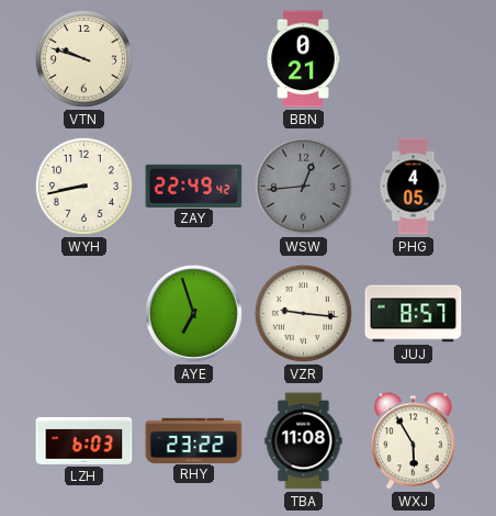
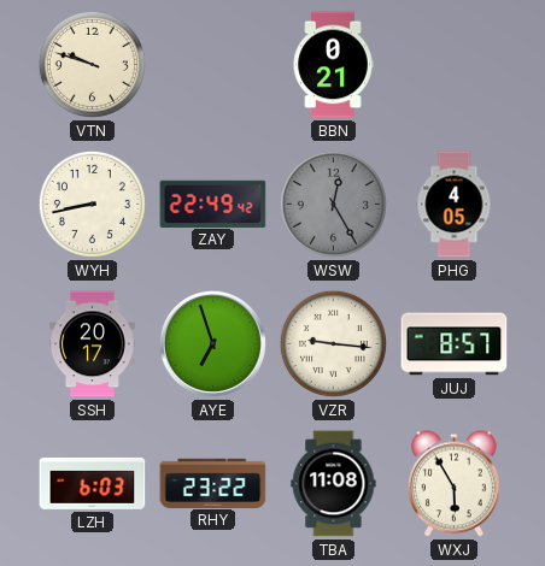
WSW: 12:44 -> 12:25
SSH: none -> 20:17
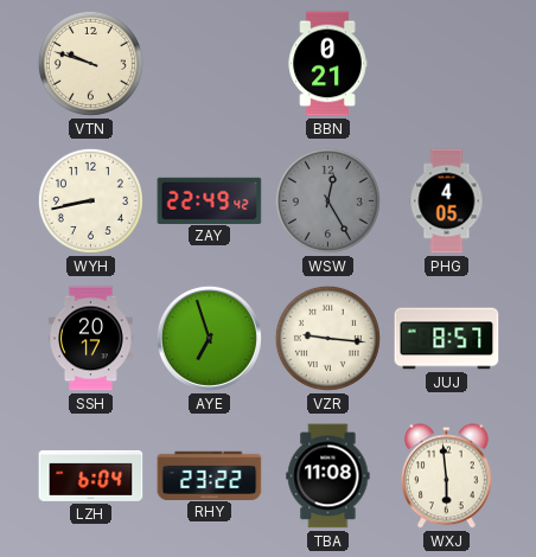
LZH: 6:03 -> 6:04
WXJ: 5:55 -> 5:59
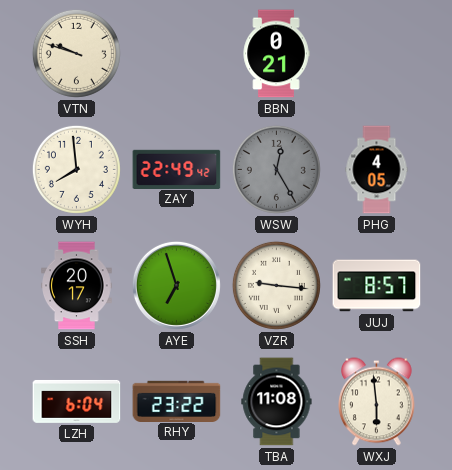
WYH: 8:43 -> 7:59
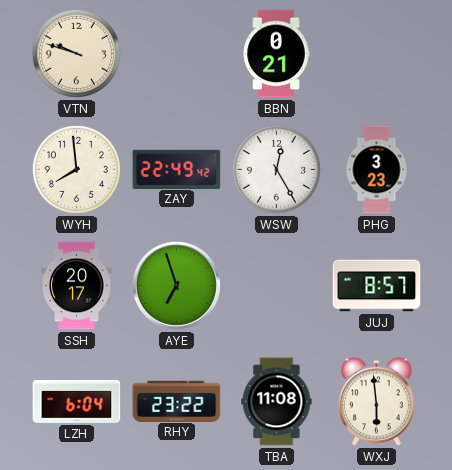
WSW dial: grey -> white
PHG: 4:05 -> 3:23
VZR: 9:16 -> none
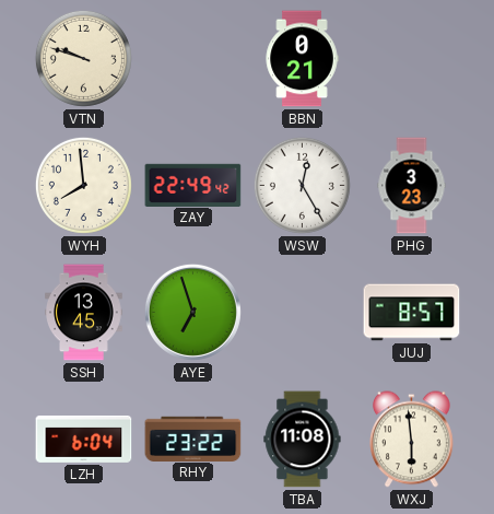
SSH: 20:17 -> 13:45
